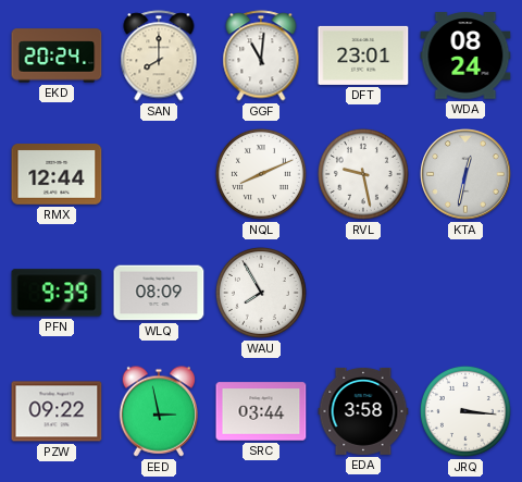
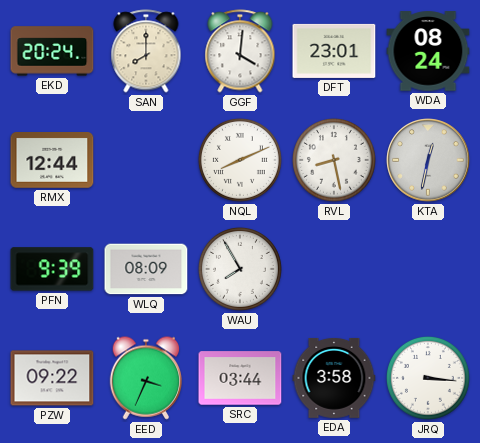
GGF: 11:01 -> 4:01
RVL: 9:28 -> 8:28
EED: 2:58 -> 3:34
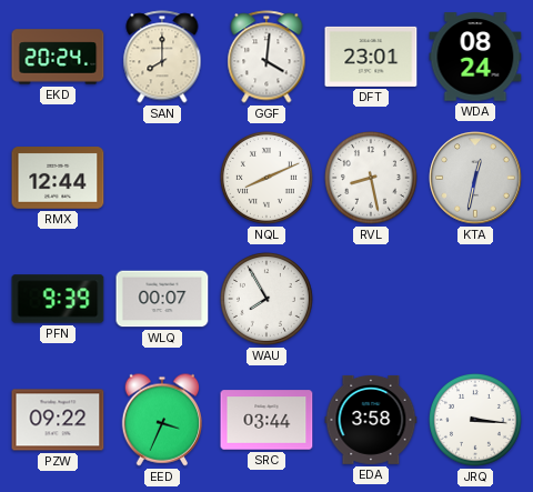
WLQ: 08:09 -> 00:07
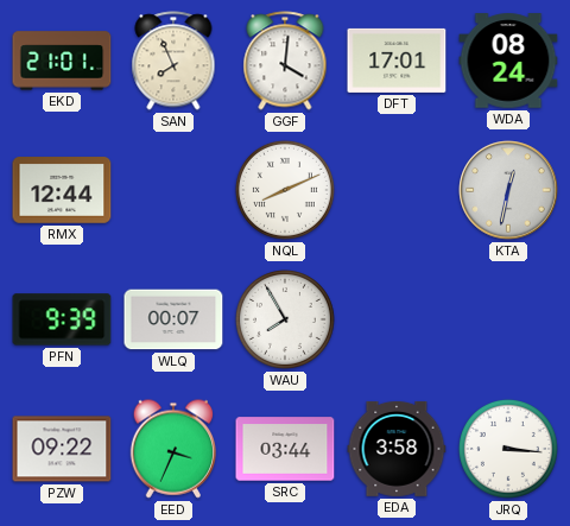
EKD: 20:24 -> 21:01
SAN: 8:00 -> 7:56
DFT: 23:01 -> 17:01
RVL: 8:28 -> none
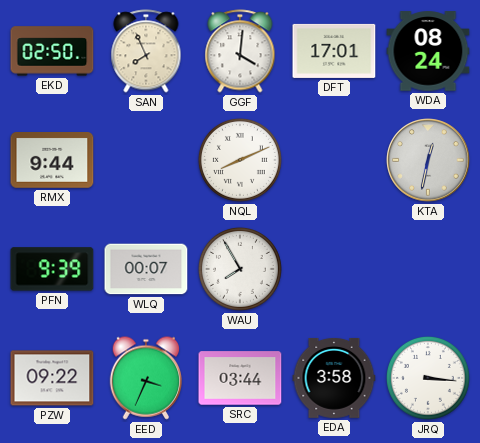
EKD: 21:01 -> 02:50
RMX: 12:44 -> 9:44
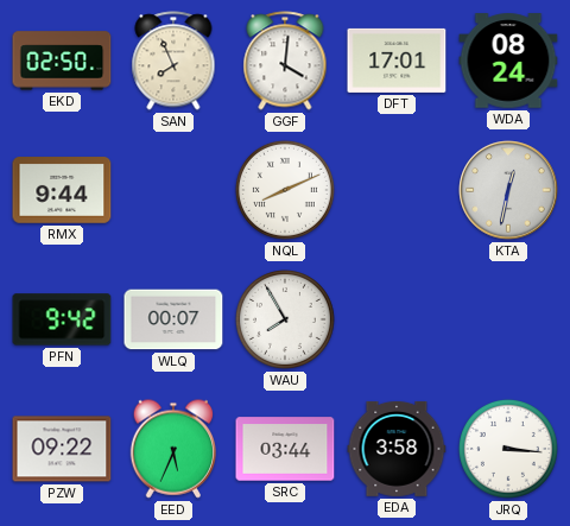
PFN: 9:39 -> 9:42
EED: 3:34 -> 5:34
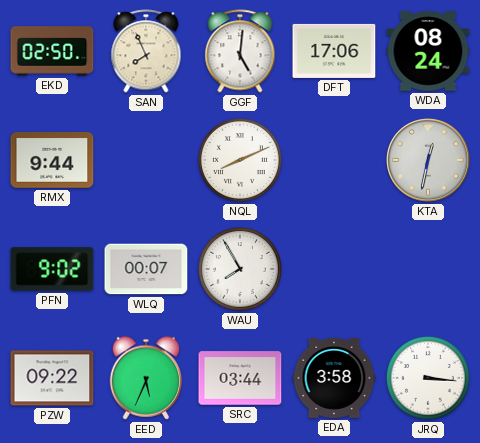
GGF: 4:01 -> 5:01
DFT: 17:01 -> 17:06
PFN: 9:42 -> 9:02
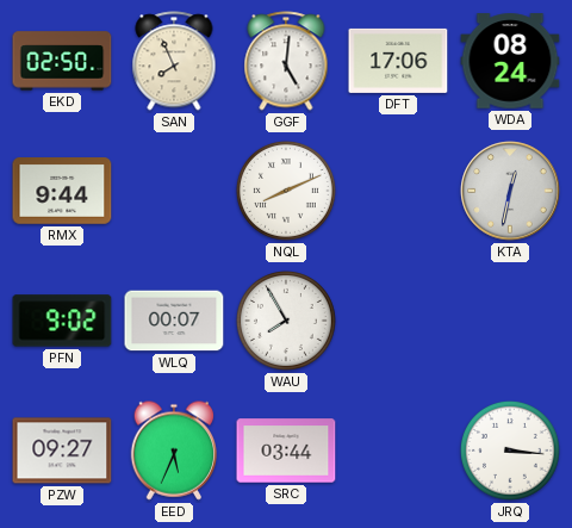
PZW: 09:22 -> 09:27
EDA: 3:58 -> none
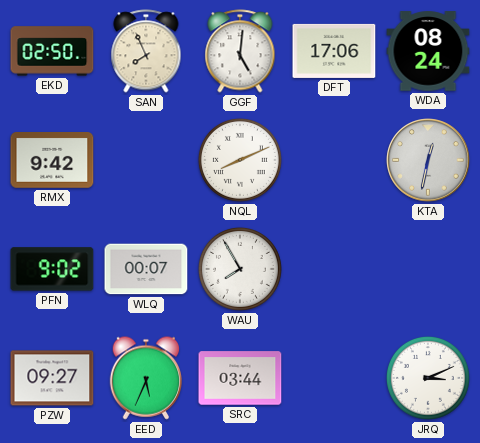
RMX: 9:44 -> 9:42
JRQ: 3:16 -> 3:11
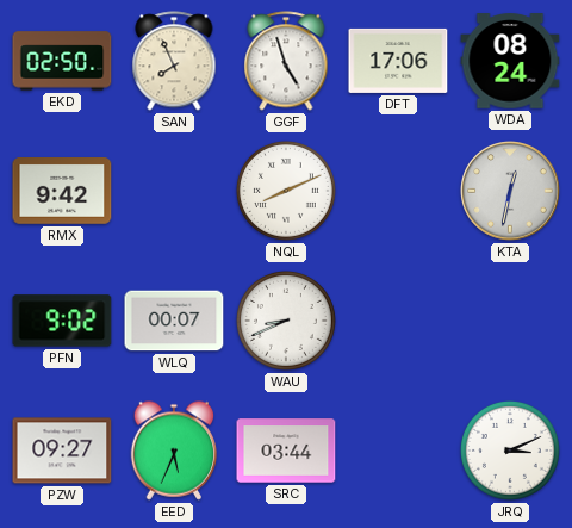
GGF: 5:01 -> 4:57
WAU: 7:55 -> 8:41
